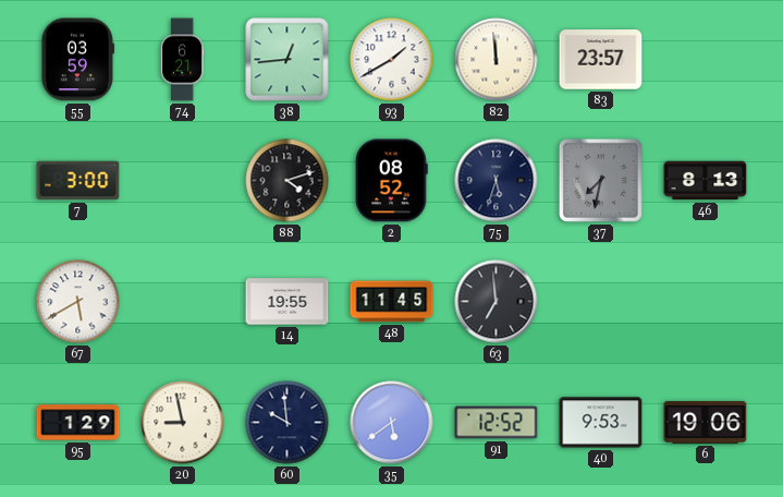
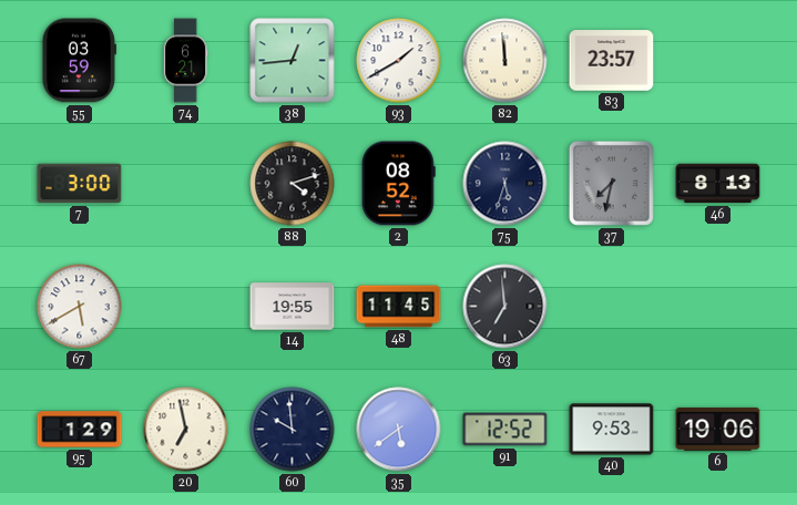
20: 8:58 -> 6:58
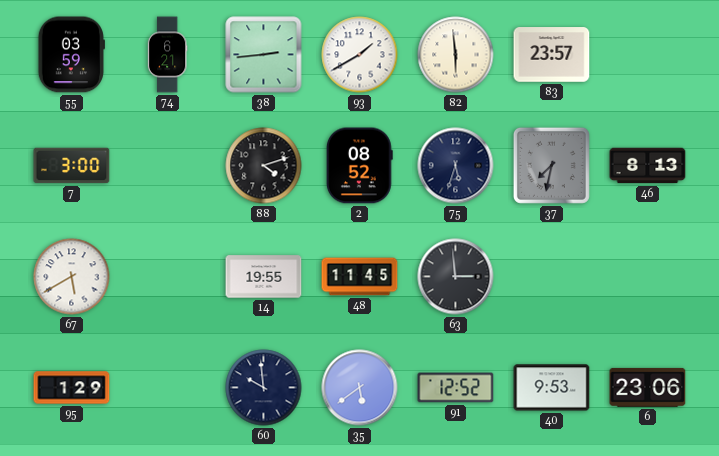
38: 12:44 -> 2:44
82: 11:59 -> 5:59
63: 6:59 -> 2:59
20: 6:58 -> none
6: 19:06 -> 23:06
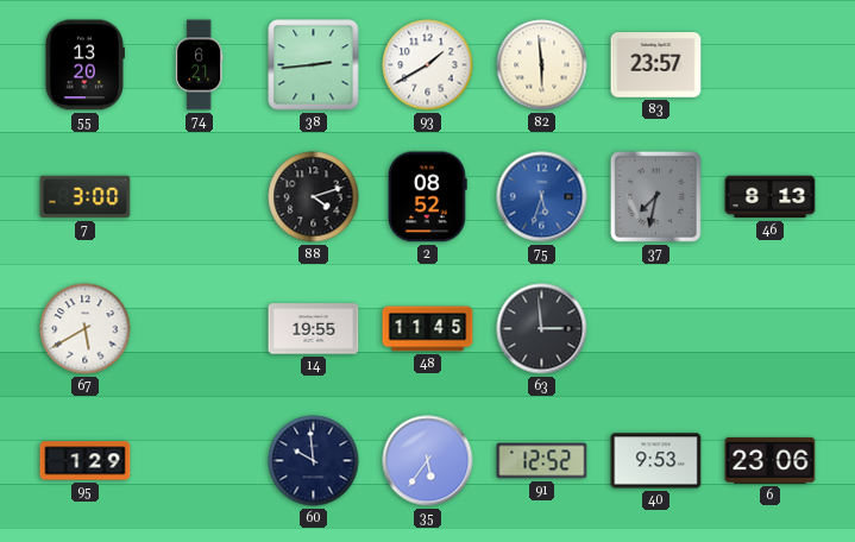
55: 03:59 -> 13:20
75 dial: navy -> blue
35: 5:39 -> 5:36
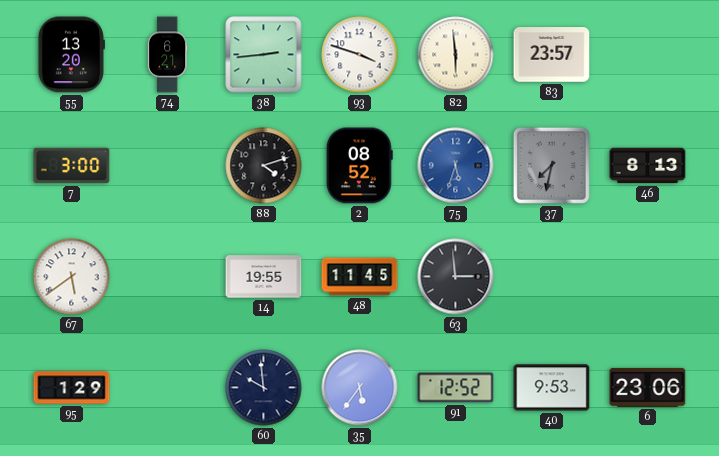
93: 1:40 -> 3:48
67: 5:40 -> 5:39
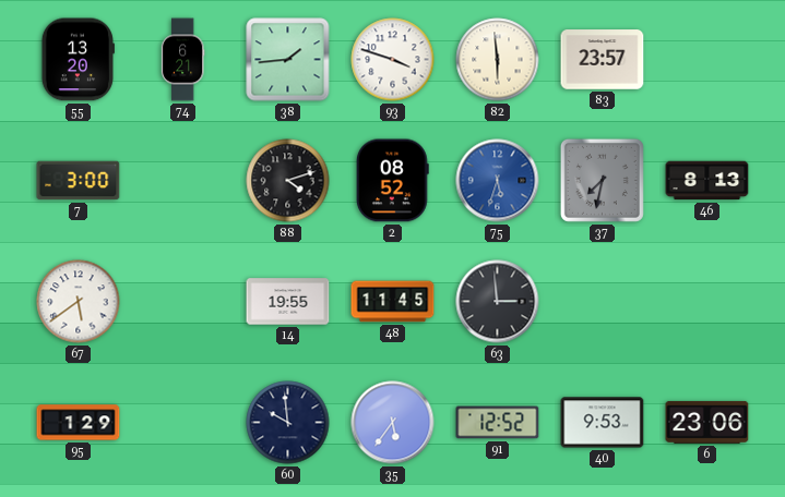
38: 2:44 -> 1:44
